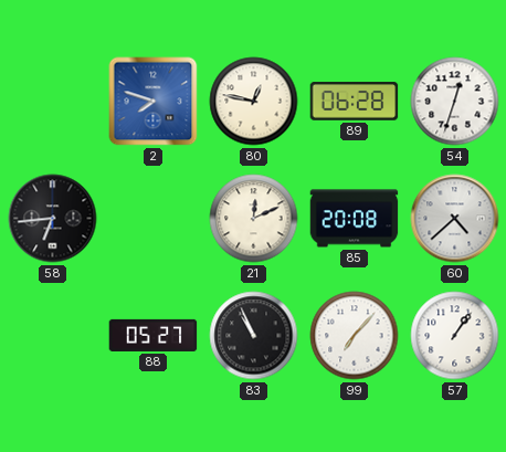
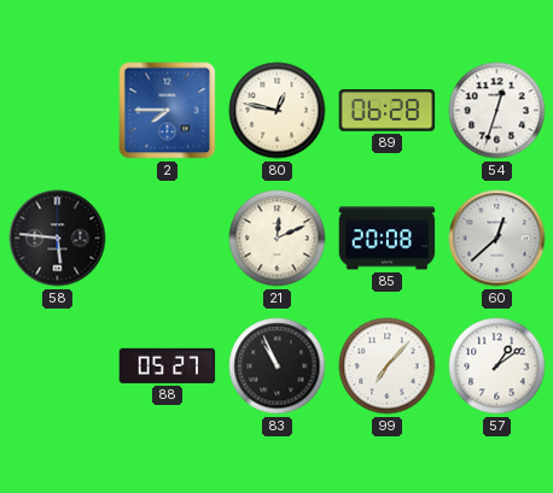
2: 7:48 -> 7:45
58: 6:44 -> 5:46
60: 4:38 -> 12:38
57: 1:06 -> 1:09
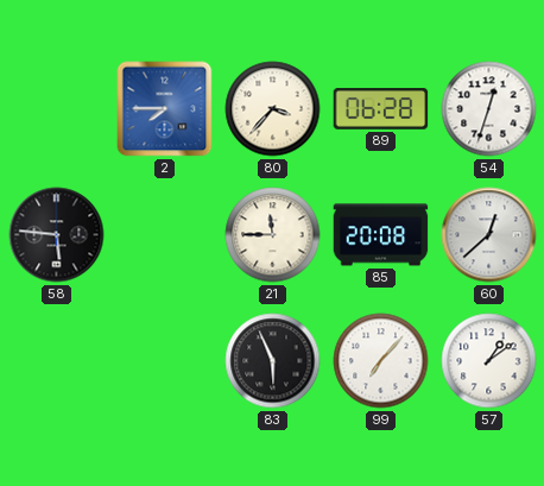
80: 12:47 -> 3:37
21: 12:11 -> 11:45
88: 05:27 -> none
83: 10:56 -> 5:56
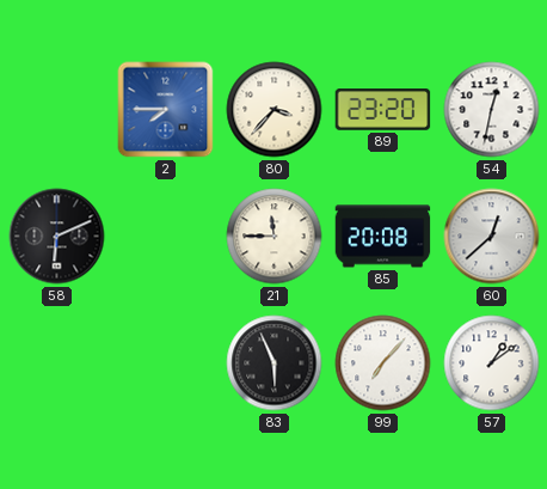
89: 06:28 -> 23:20
54: 12:33 -> 12:32
58: 5:46 -> 6:11
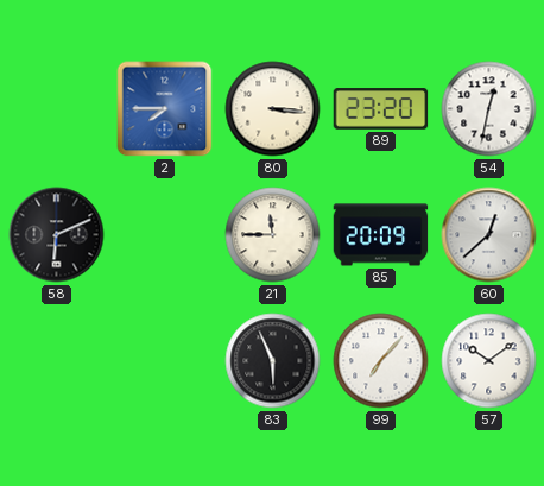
80: 3:37 -> 3:16
85: 20:08 -> 20:09
57: 1:09 -> 10:09
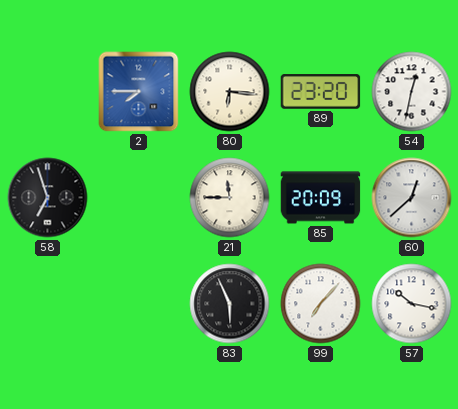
80: 3:16 -> 6:16
58: 6:11 -> 6:57
57: 10:09 -> 10:17
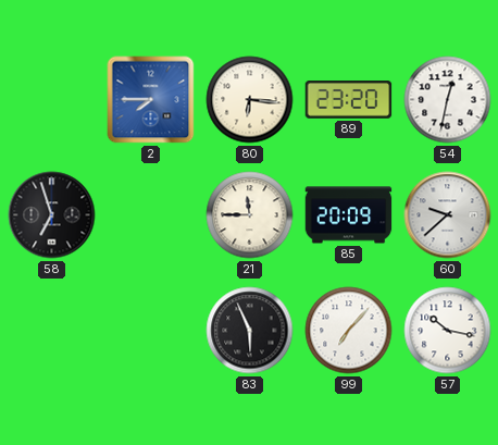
60: 12:38 -> 9:38
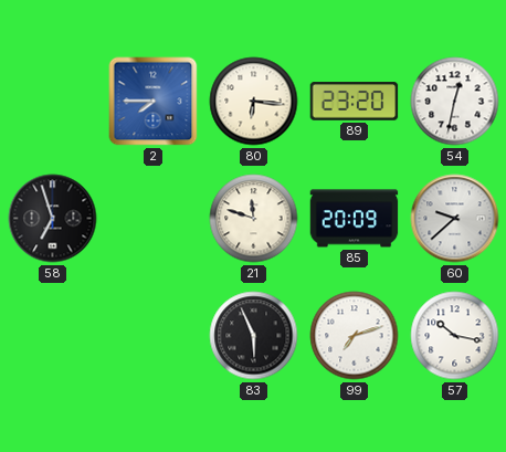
21: 11:45 -> 11:48
99: 7:07 -> 7:12
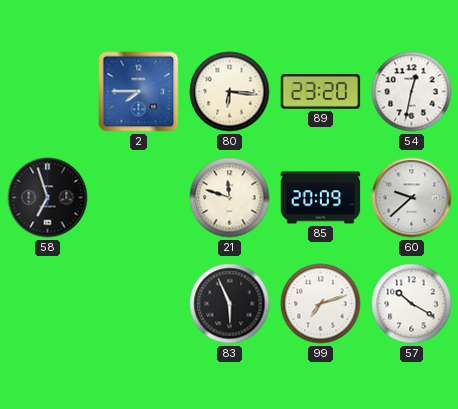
57: 10:17 -> 10:20
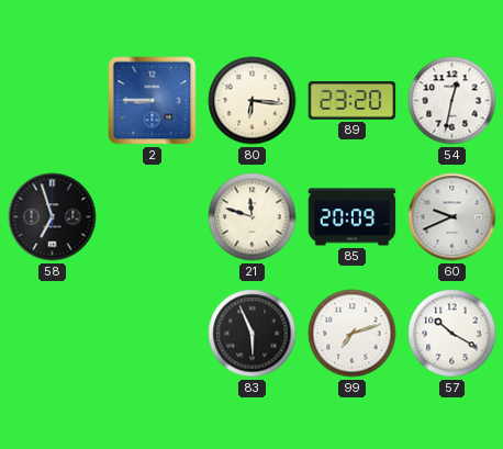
2: 7:45 -> 8:45
60: 9:38 -> 9:41
